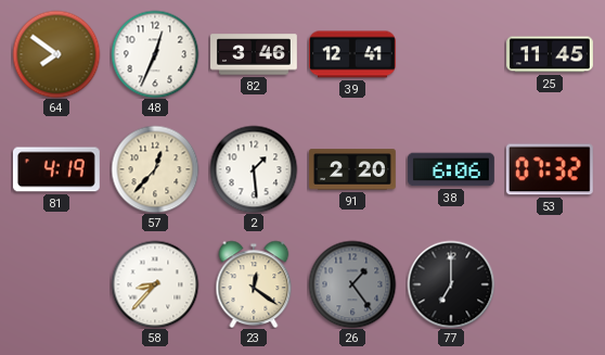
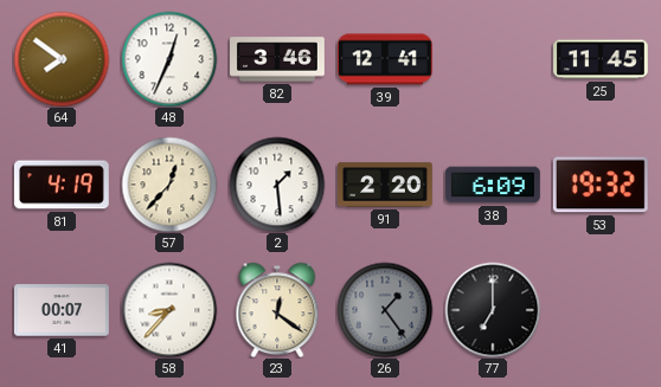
38: 6:06 -> 6:09
53: 07:32 -> 19:32
41: none -> 00:07
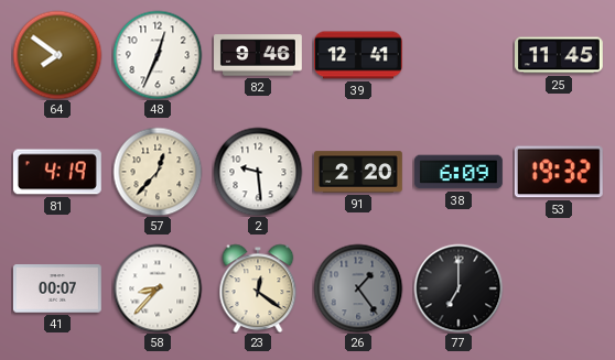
82: 3:46 -> 9:46
2: 1:29 -> 9:29
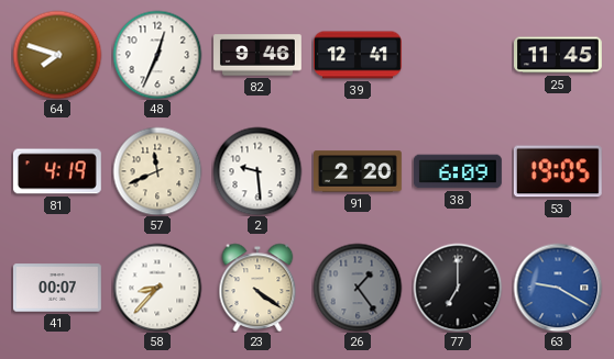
64: 7:51 -> 7:48
57: 12:37 -> 11:41
53: 19:32 -> 19:05
23: 12:21 -> 4:21
63: none -> 9:20
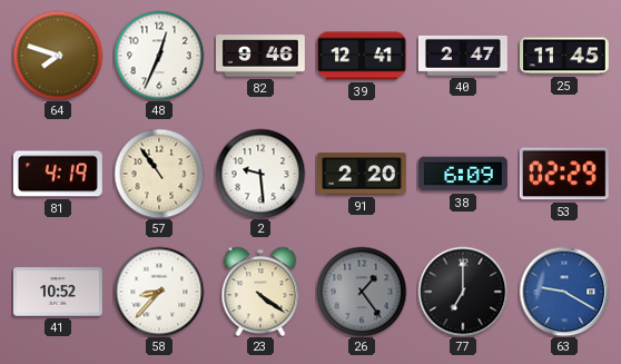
40: none -> 2:47
57: 11:41 -> 10:54
53: 19:05 -> 02:29
41: 00:07 -> 10:52
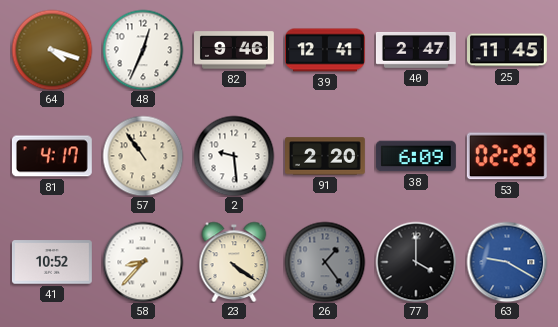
64: 7:48 -> 4:18
81: 4:19 -> 4:17
77: 7:00 -> 4:00
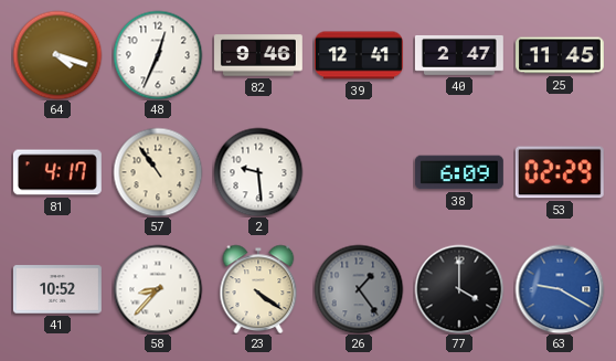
91: 2:20 -> none
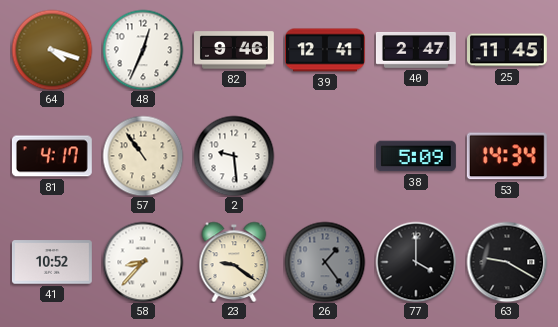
38: 6:09 -> 5:09
53: 02:29 -> 14:34
23: 4:21 -> 9:21
63 dial: blue -> black
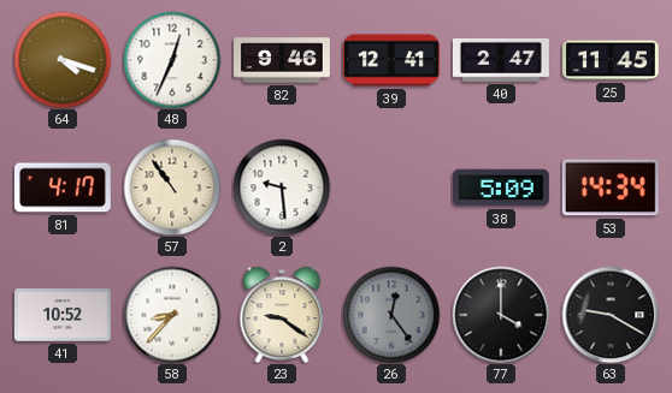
26: 1:24 -> 12:24
